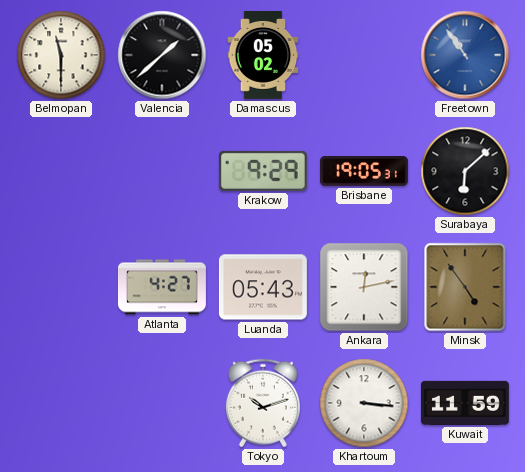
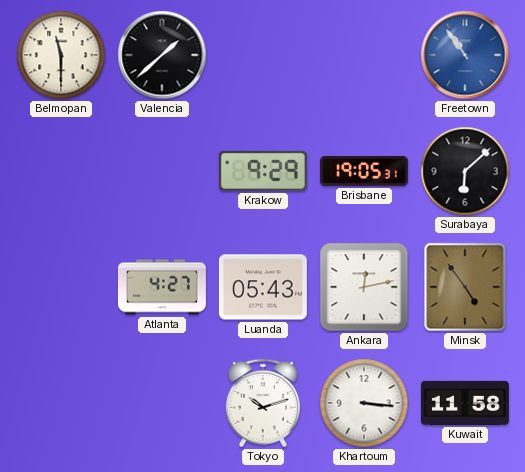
Damascus: 05:02 -> none
Kuwait: 11:59 -> 11:58
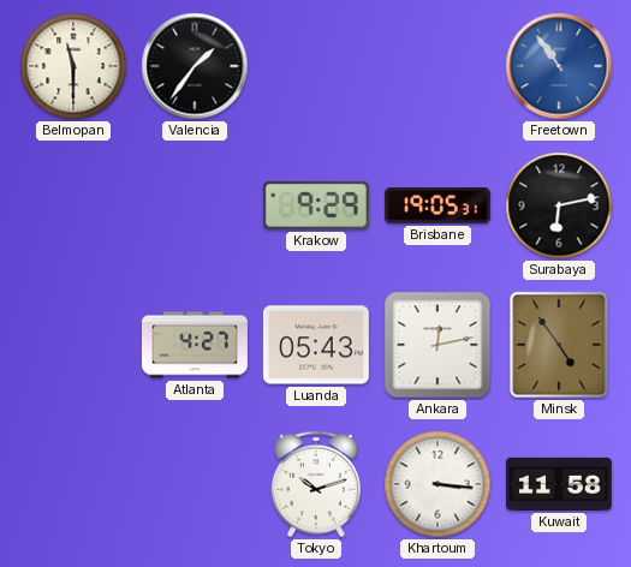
Valencia: 1:38 -> 1:36
Surabaya: 6:08 -> 6:13
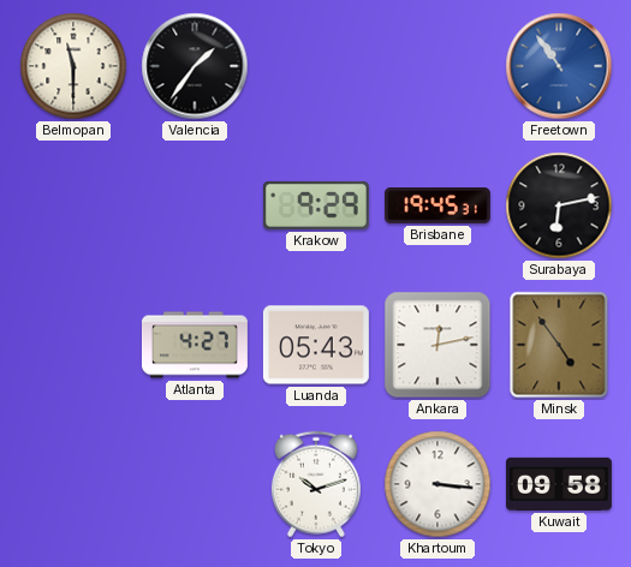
Brisbane: 19:05 -> 19:45
Kuwait: 11:58 -> 09:58
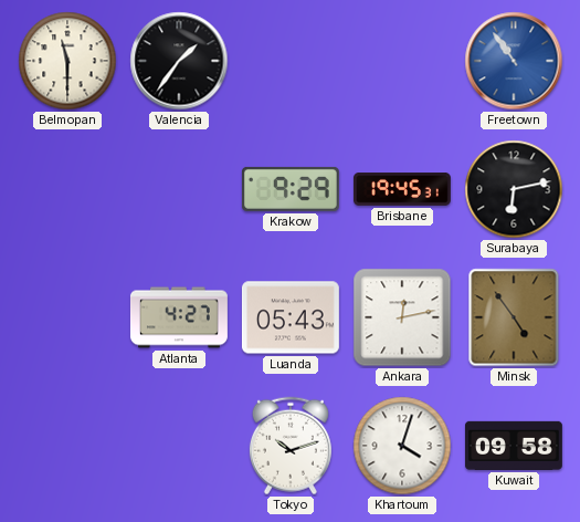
Khartoum: 3:16 -> 4:03
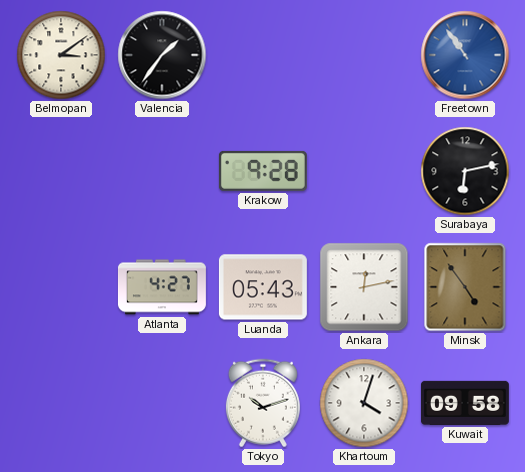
Belmopan: 11:30 -> 3:09
Krakow: 9:29 -> 9:28
Brisbane: 19:45 -> none
